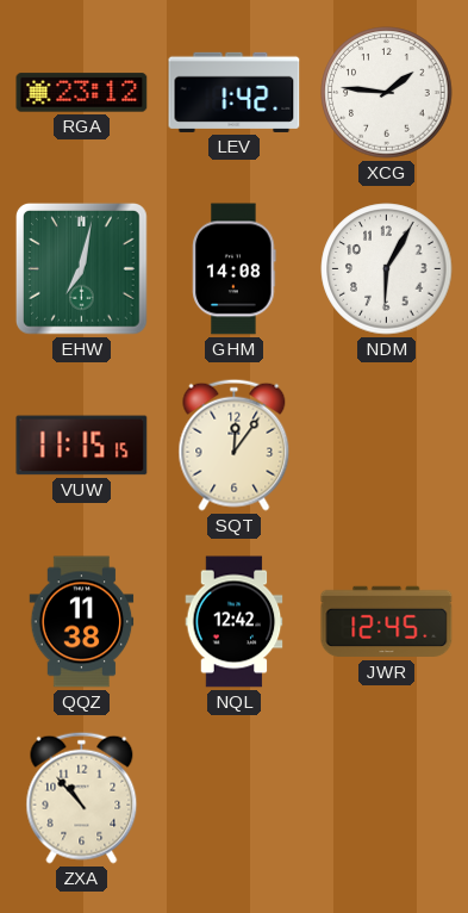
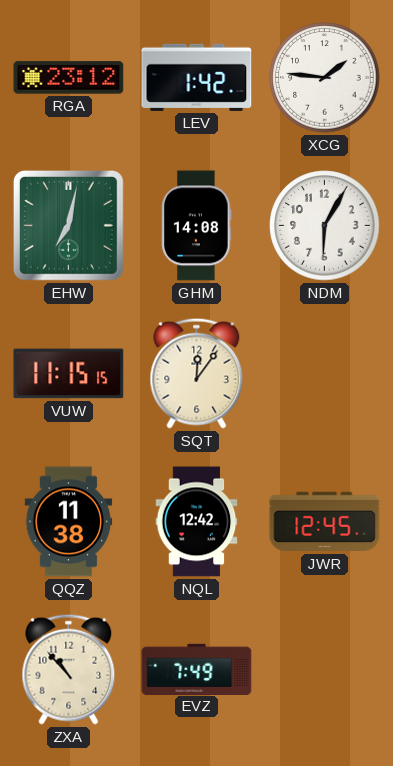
EVZ: none -> 7:49
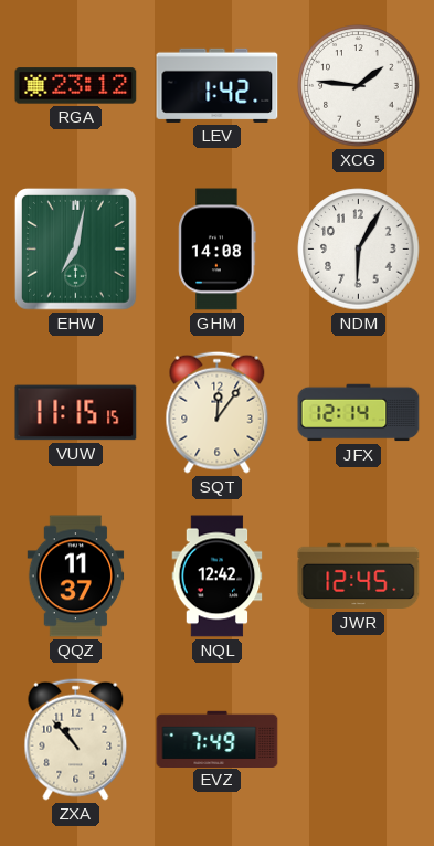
JFX: none -> 12:14
QQZ: 11:38 -> 11:37
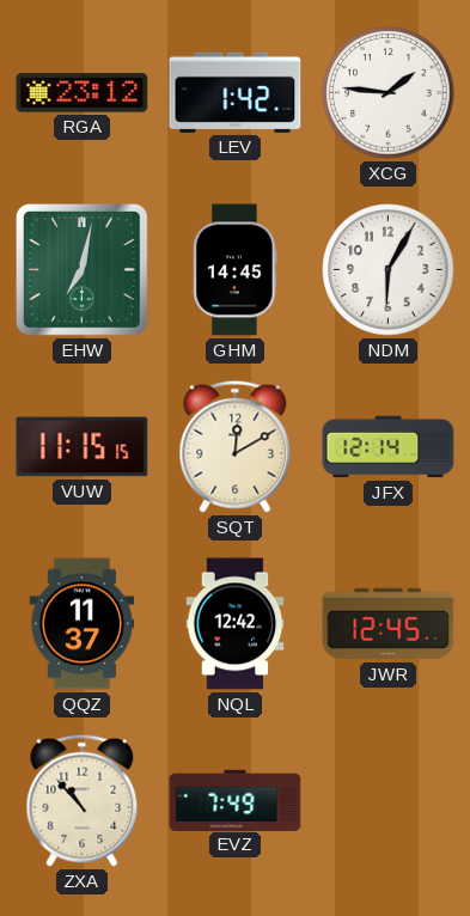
GHM: 14:08 -> 14:45
SQT: 12:06 -> 12:10
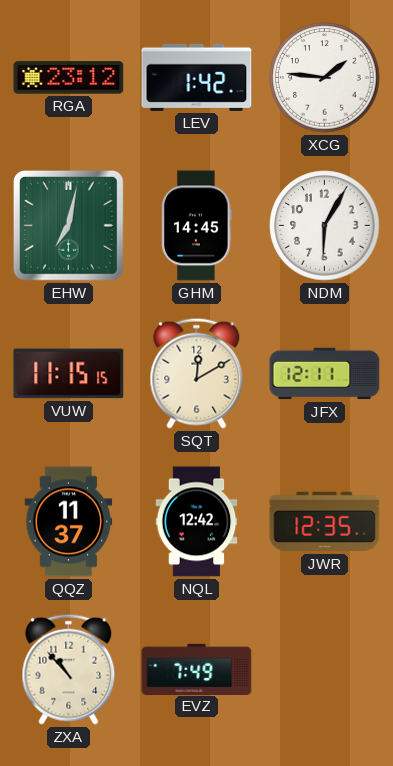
JFX: 12:14 -> 12:11
JWR: 12:45 -> 12:35
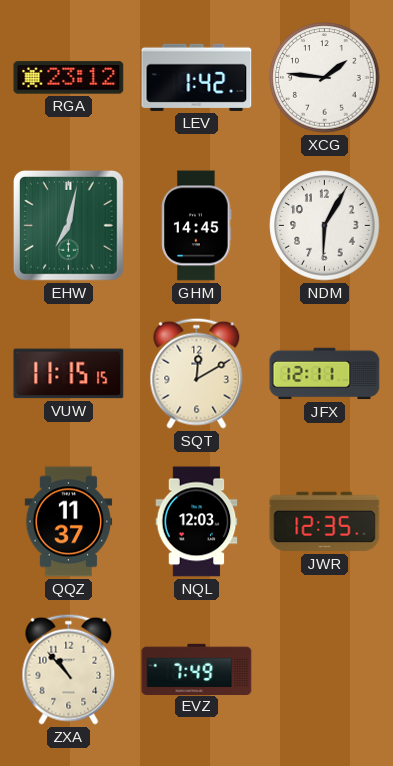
NQL: 12:42 -> 12:03
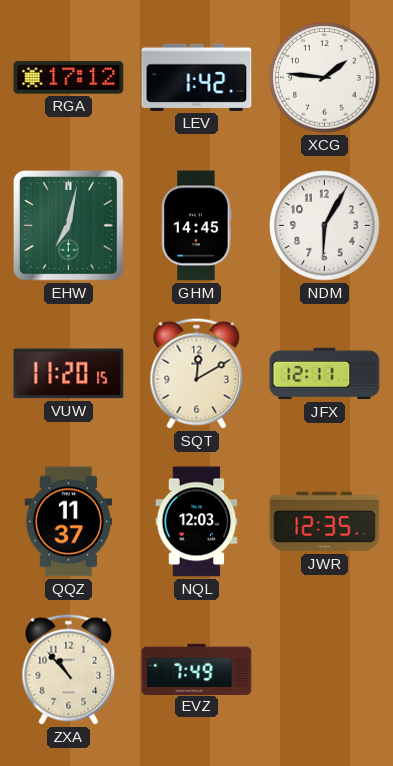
RGA: 23:12 -> 17:12
VUW: 11:15 -> 11:20
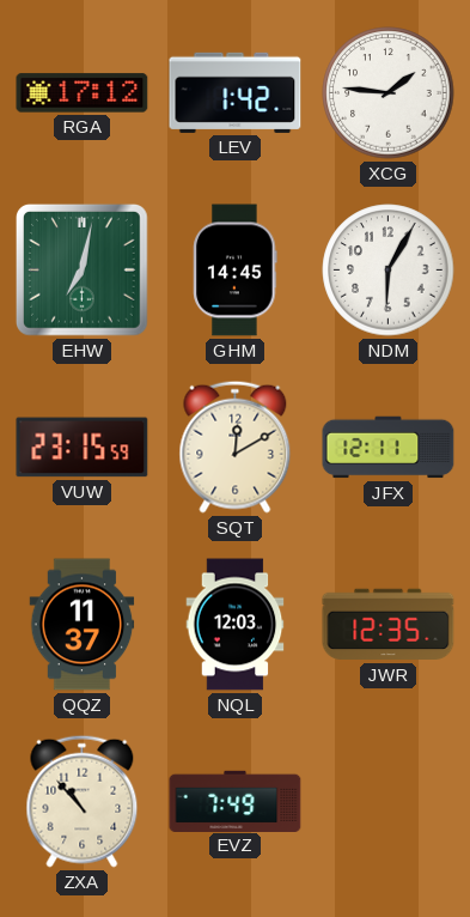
VUW: 11:20 -> 23:15
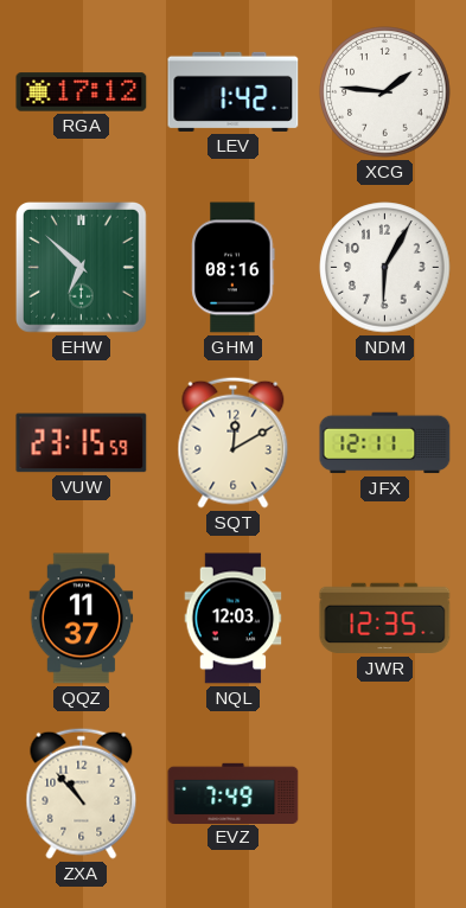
EHW: 7:02 -> 6:52
GHM: 14:45 -> 08:16
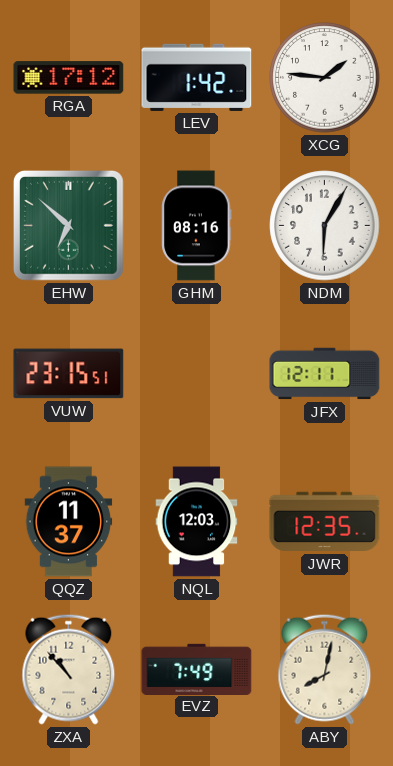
VUW: 23:15:59 -> 23:15:51
SQT: 12:10 -> none
ABY: none -> 8:02
